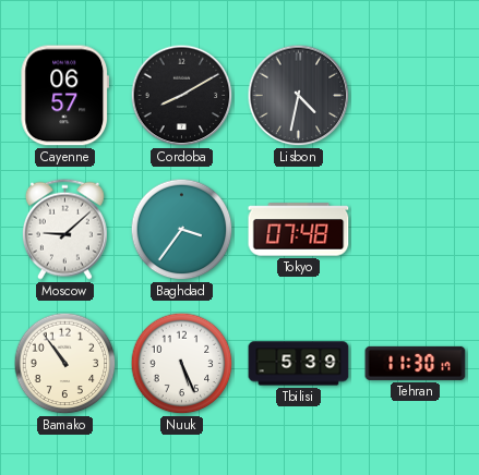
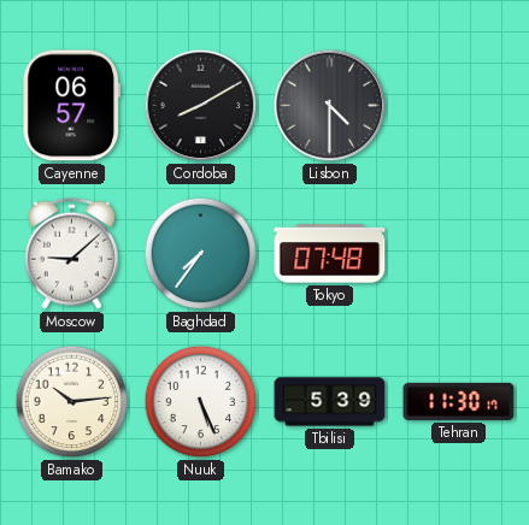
Lisbon: 4:32 -> 4:30
Baghdad: 3:36 -> 7:36
Bamako: 10:54 -> 10:14
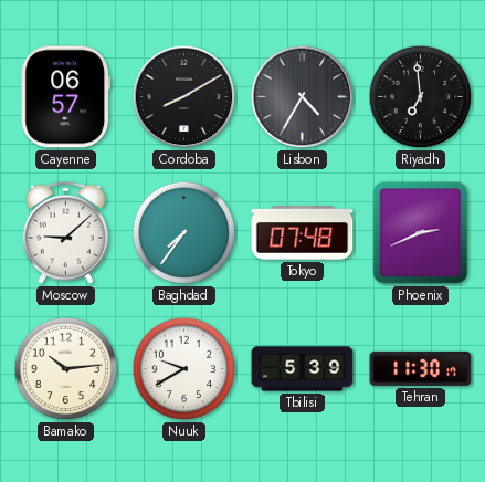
Lisbon: 4:30 -> 4:35
Riyadh: none -> 6:59
Phoenix: none -> 2:41
Nuuk: 5:26 -> 9:40
